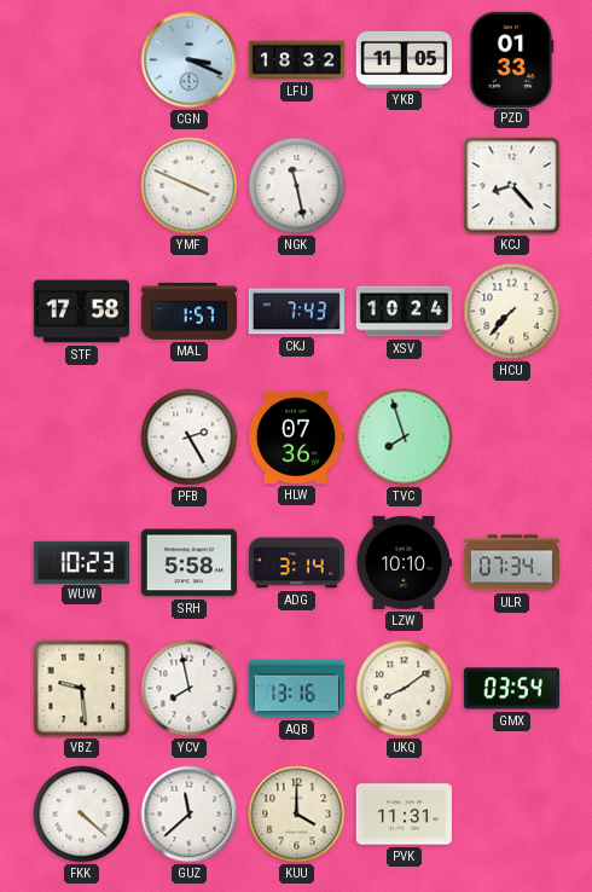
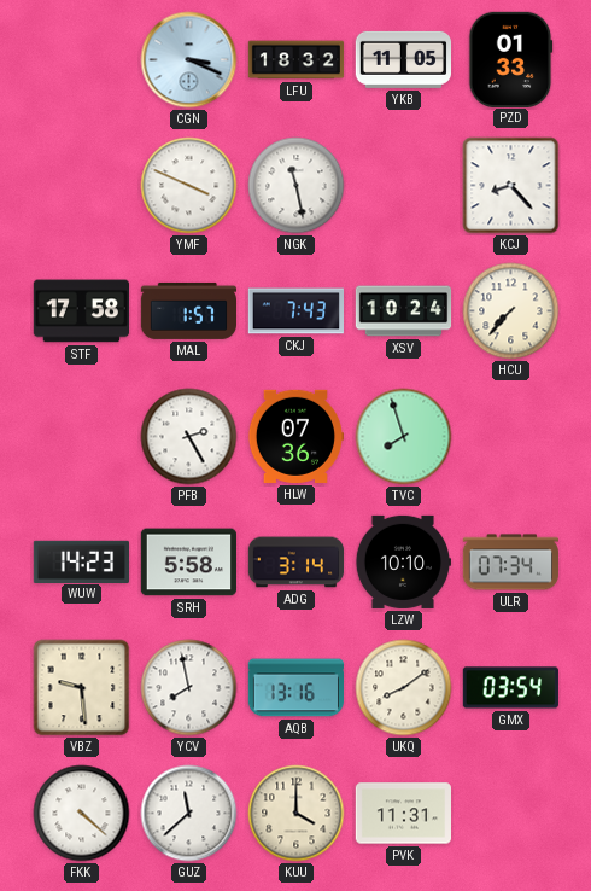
WUW: 10:23 -> 14:23
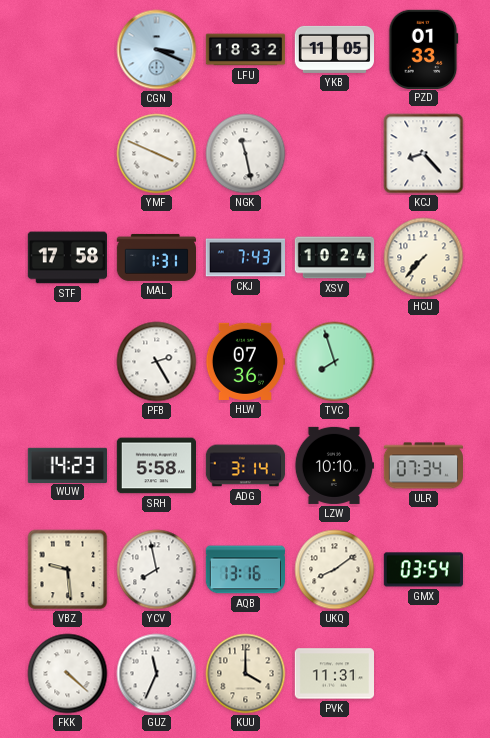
MAL: 1:57 -> 1:31
GUZ: 11:38 -> 11:34
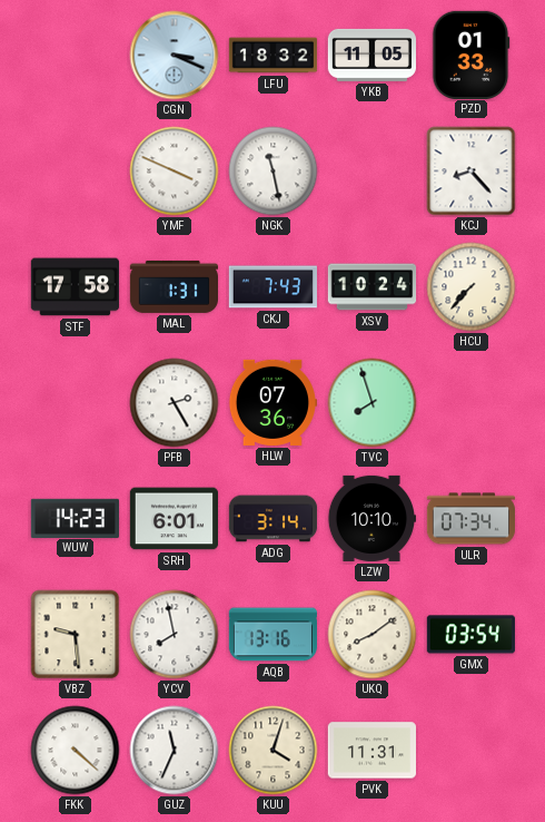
SRH: 5:58 -> 6:01
KUU: 4:00 -> 4:03
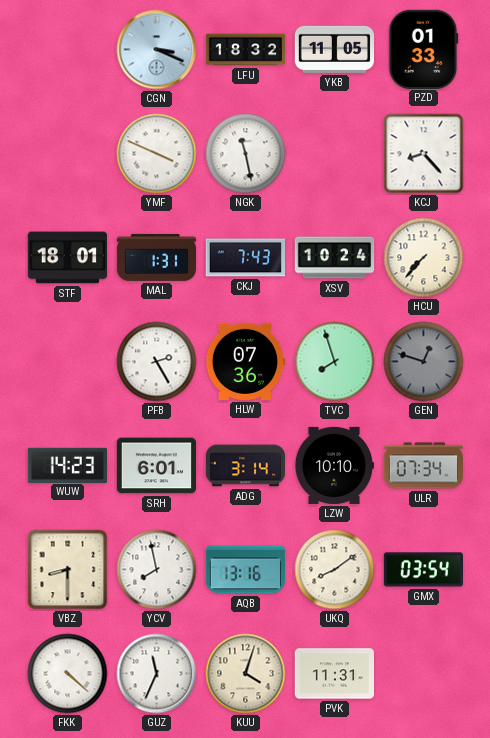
STF: 17:58 -> 18:01
GEN: none -> 12:48
VBZ: 9:29 -> 8:30
